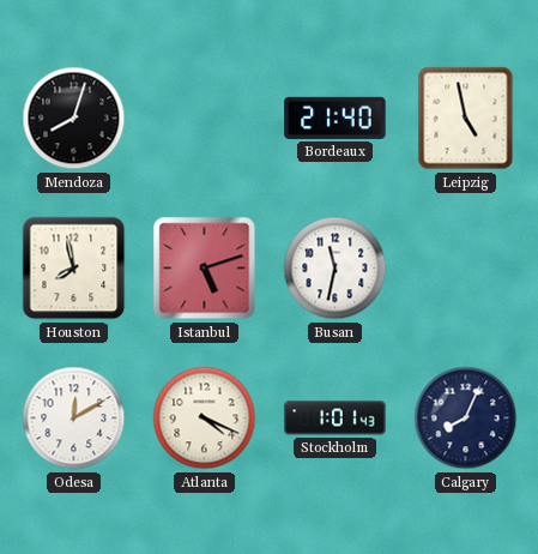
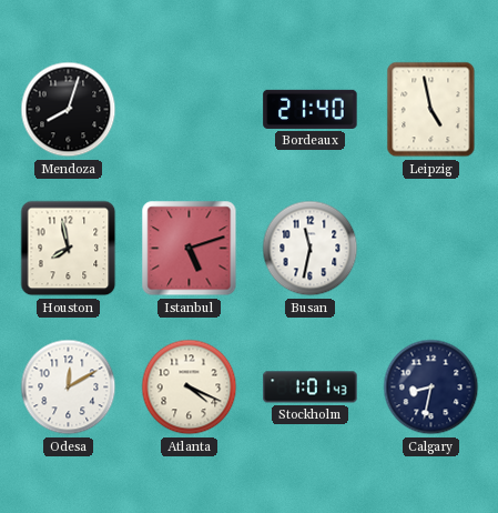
Calgary: 8:04 -> 8:32
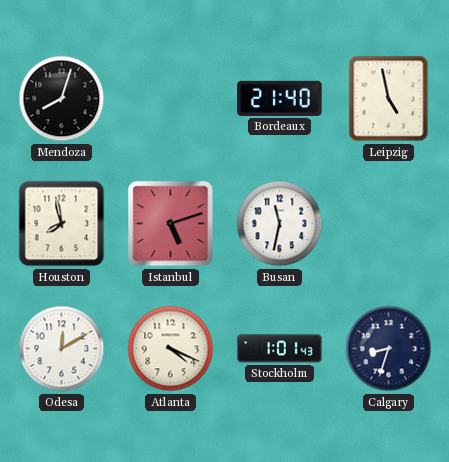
Calgary: 8:32 -> 8:33
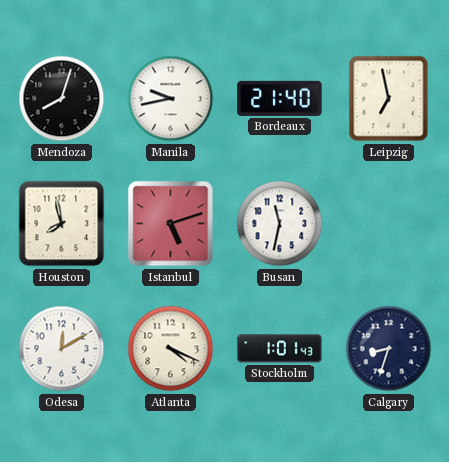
Manila: none -> 9:43
Leipzig: 4:58 -> 6:58
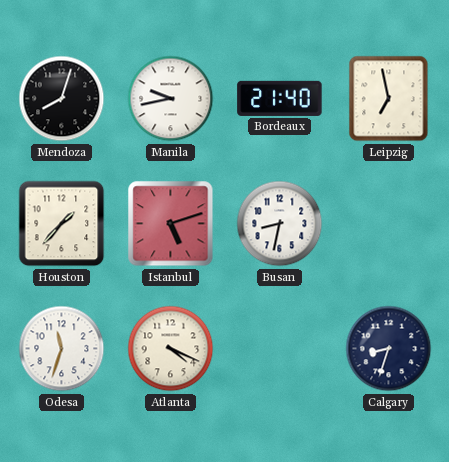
Houston: 7:58 -> 1:37
Busan: 11:32 -> 8:32
Odesa: 12:10 -> 11:33
Stockholm: 1:01 -> none
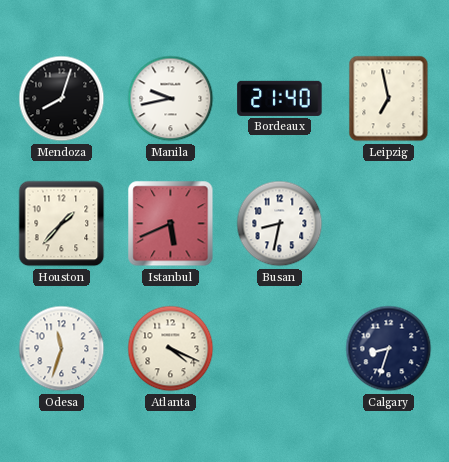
Istanbul: 5:12 -> 5:41
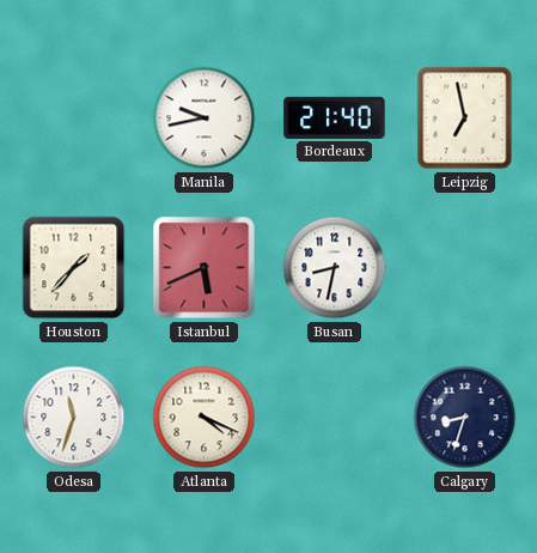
Mendoza: 8:03 -> none
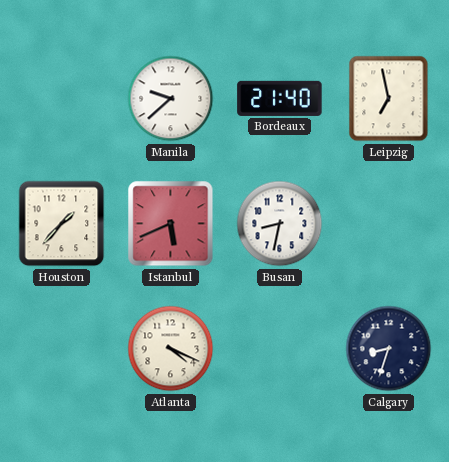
Manila: 9:43 -> 9:38
Odesa: 11:33 -> none
